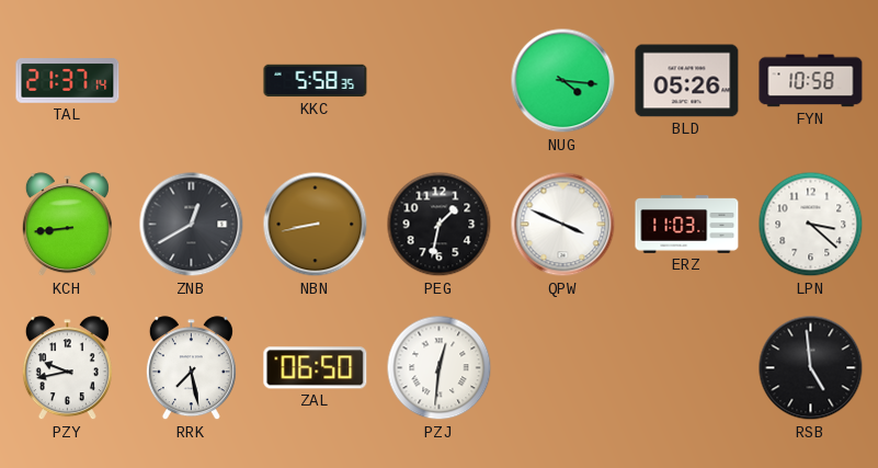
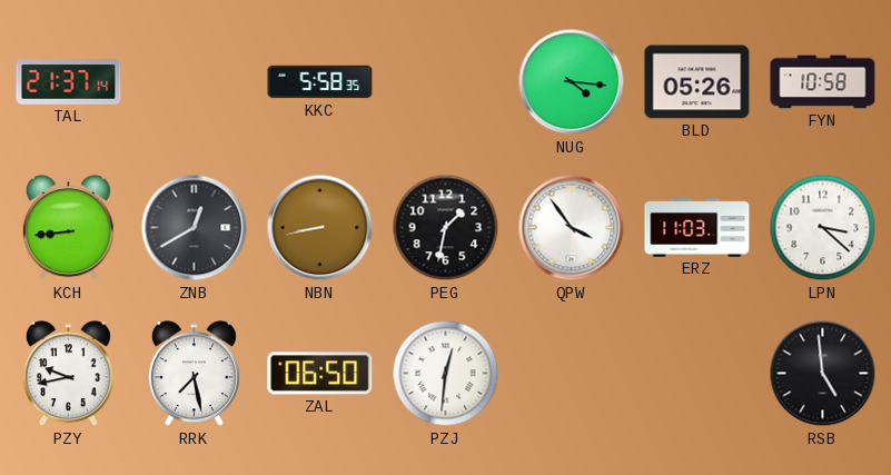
QPW: 3:49 -> 3:54
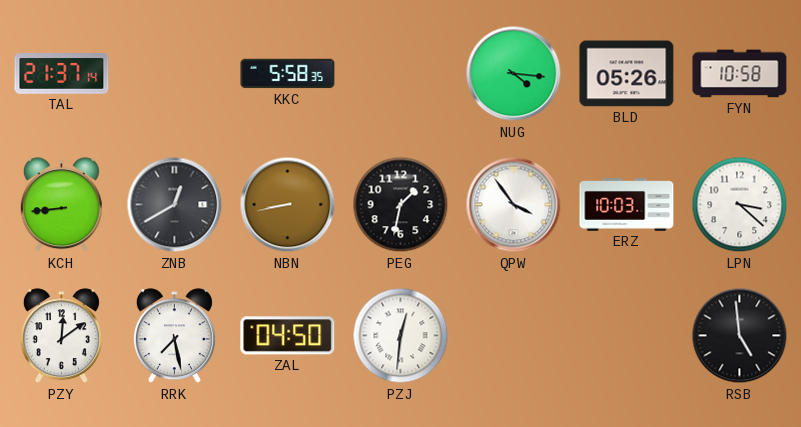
ERZ: 11:03 -> 10:03
PZY: 9:43 -> 12:09
ZAL: 06:50 -> 04:50
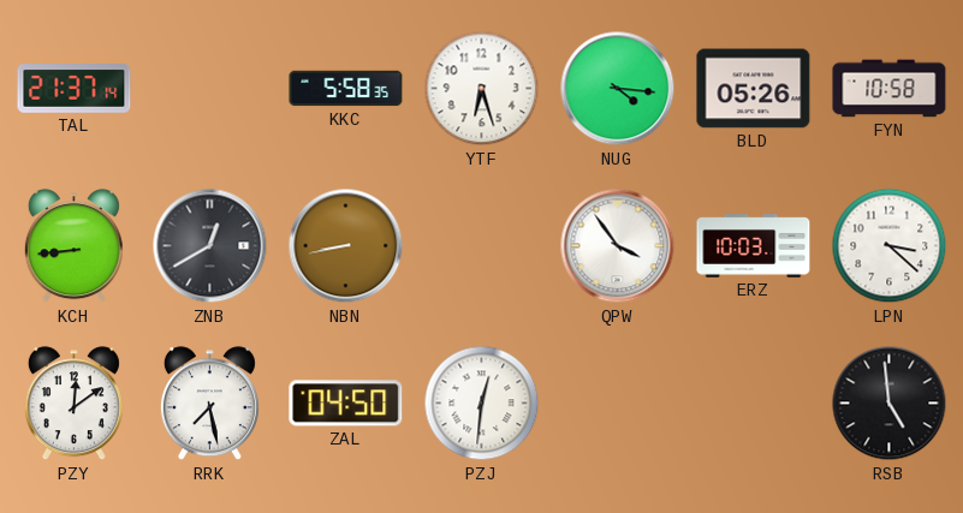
YTF: none -> 6:27
PEG: 1:32 -> none
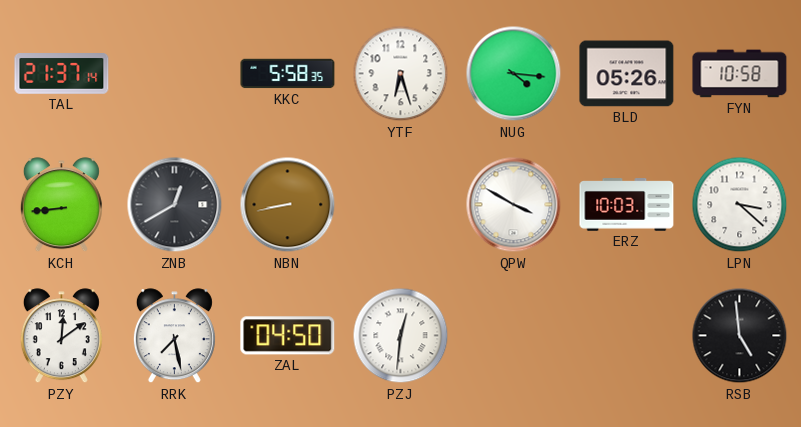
QPW: 3:54 -> 3:50
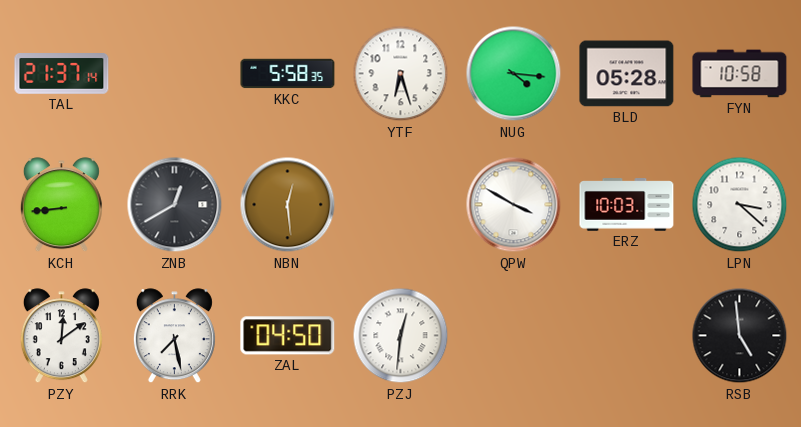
BLD: 05:26 -> 05:28
NBN: 8:43 -> 12:29
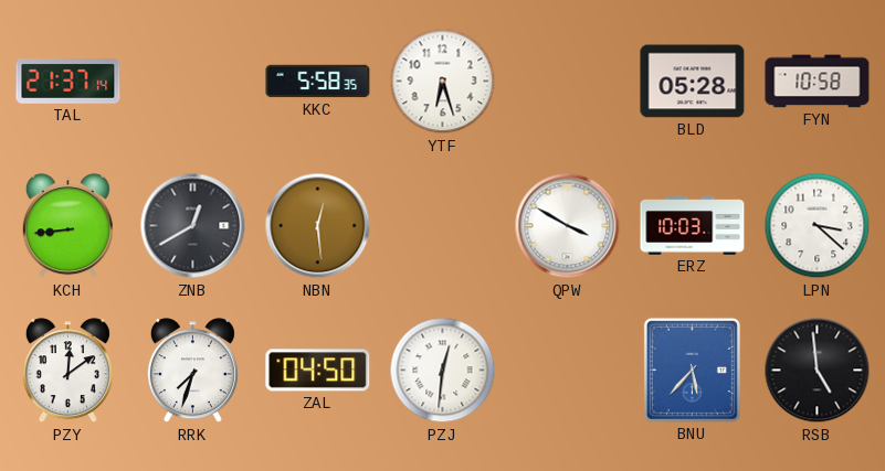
NUG: 4:16 -> none
RRK: 7:28 -> 7:33
BNU: none -> 5:37
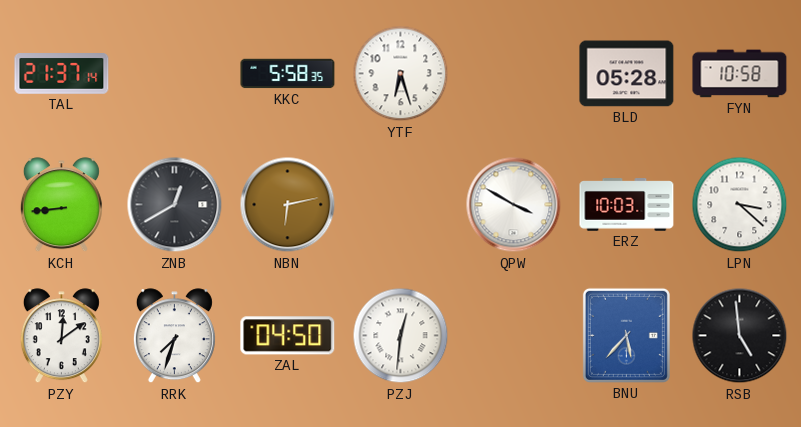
NBN: 12:29 -> 6:13
